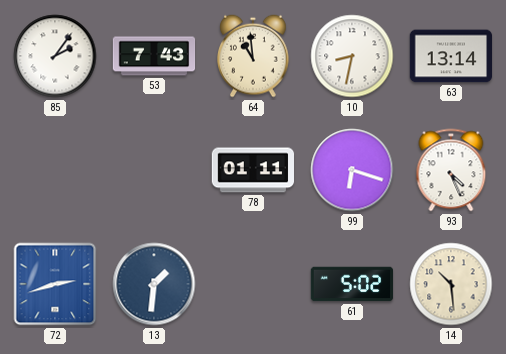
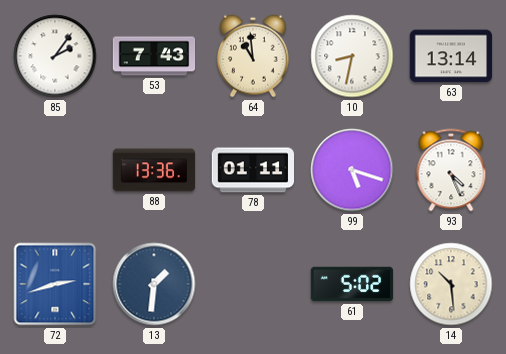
88: none -> 13:36
99: 6:18 -> 5:18
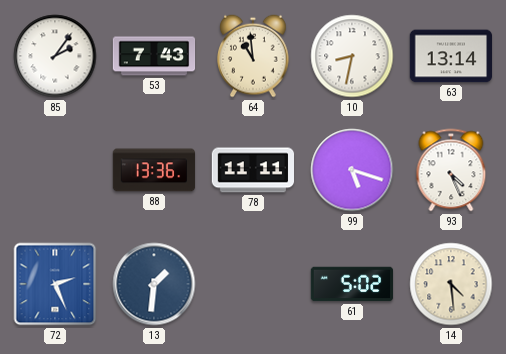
78: 01:11 -> 11:11
72: 2:42 -> 2:26
14: 10:29 -> 4:29
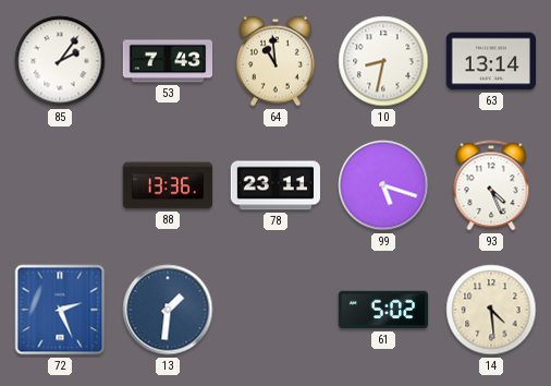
78: 11:11 -> 23:11
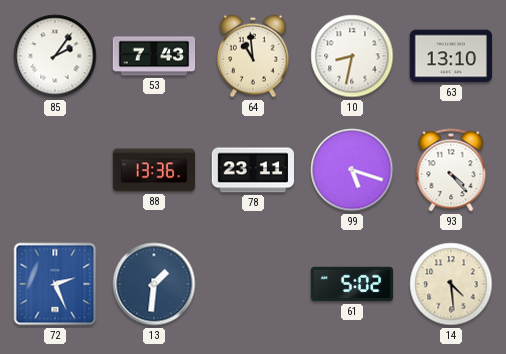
63: 13:14 -> 13:10
93: 4:26 -> 4:23
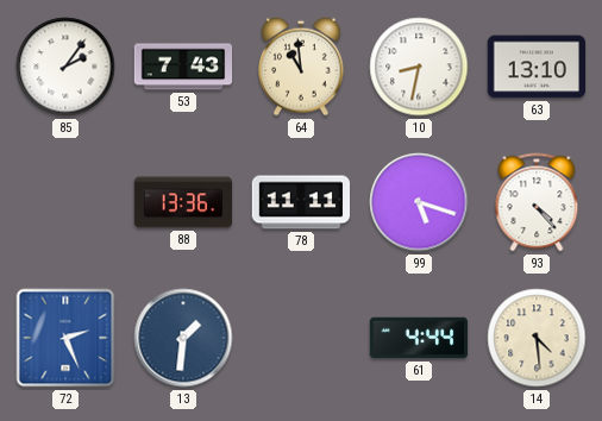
78: 23:11 -> 11:11
61: 5:02 -> 4:44
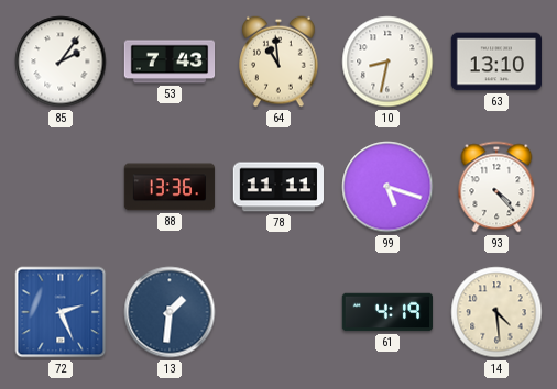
61: 4:44 -> 4:19
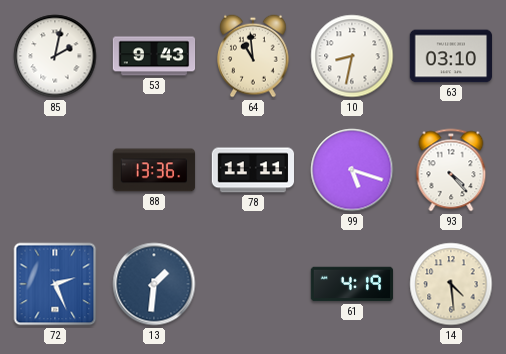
85: 2:06 -> 2:02
53: 7:43 -> 9:43
63: 13:10 -> 03:10
